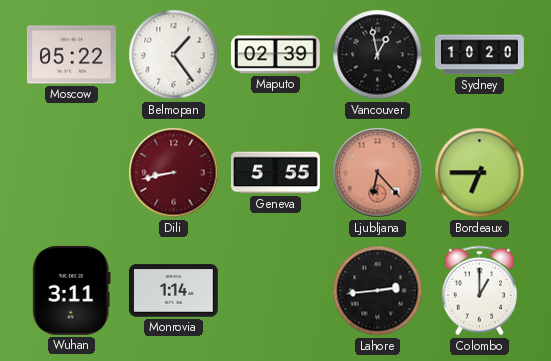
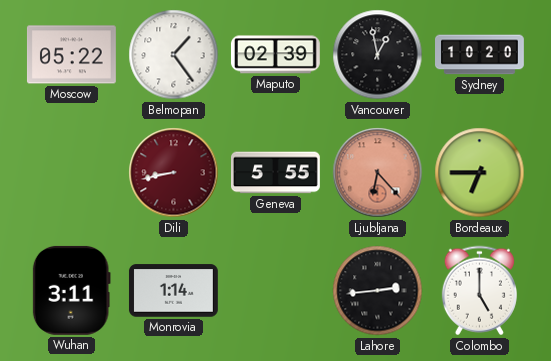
Colombo: 1:00 -> 5:00
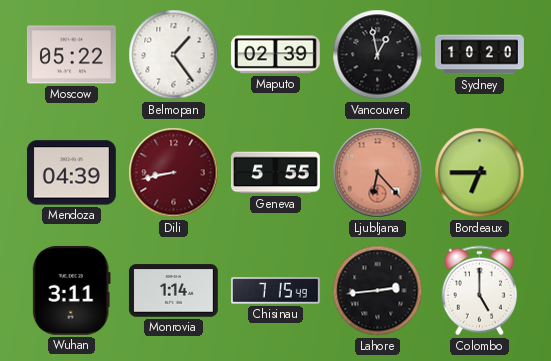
Mendoza: none -> 04:39
Chisinau: none -> 7:15
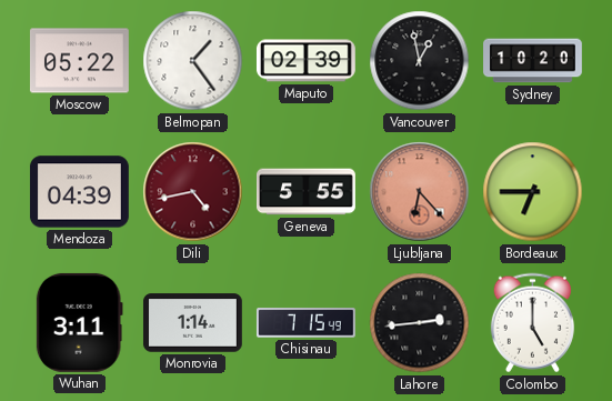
Dili: 8:43 -> 4:43
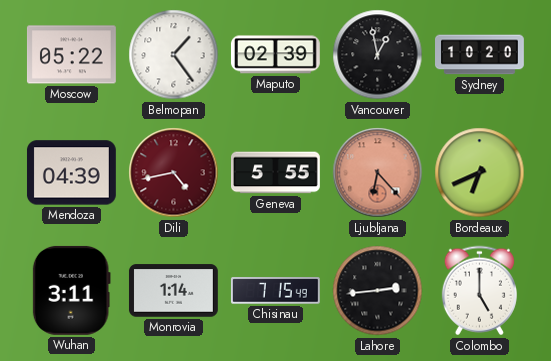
Bordeaux: 6:45 -> 6:41
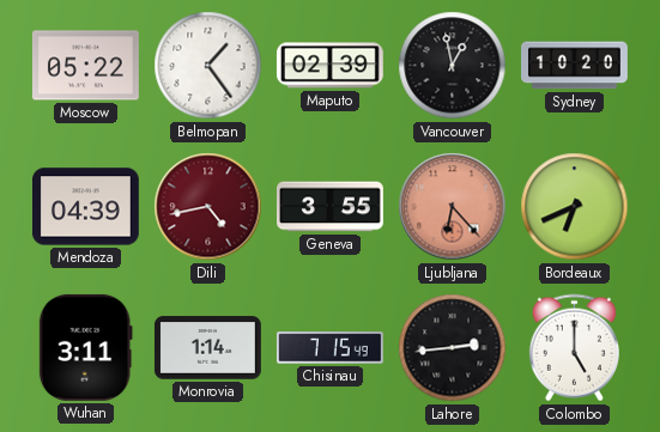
Geneva: 5:55 -> 3:55
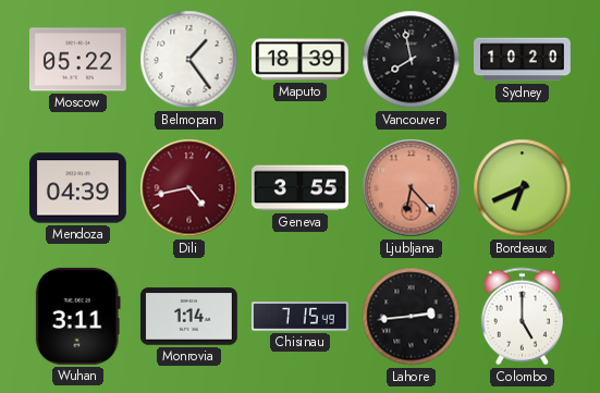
Maputo: 02:39 -> 18:39
Vancouver: 12:58 -> 7:58
